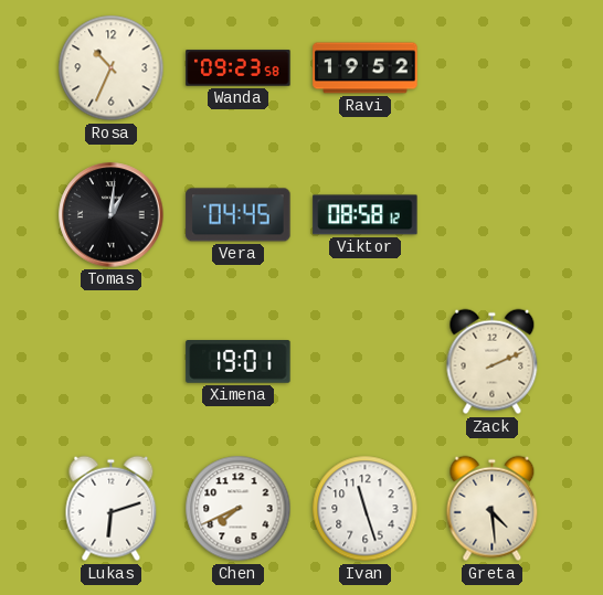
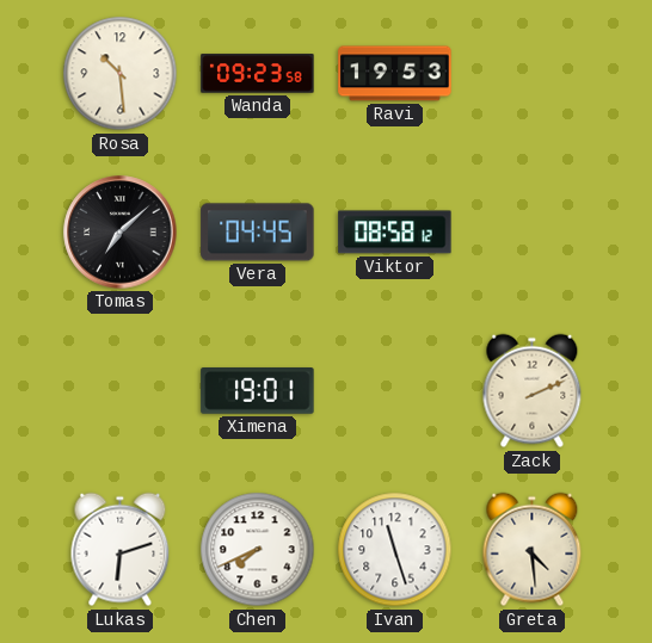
Rosa: 10:34 -> 10:29
Ravi: 19:52 -> 19:53
Tomas: 1:01 -> 7:08
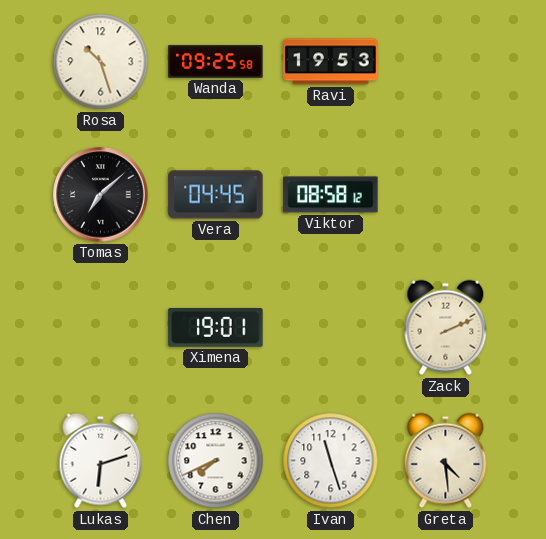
Rosa: 10:29 -> 10:27
Wanda: 09:23 -> 09:25
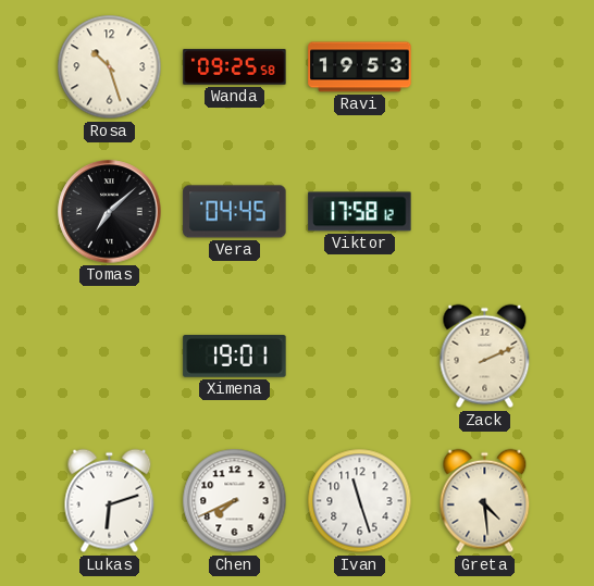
Viktor: 08:58 -> 17:58
